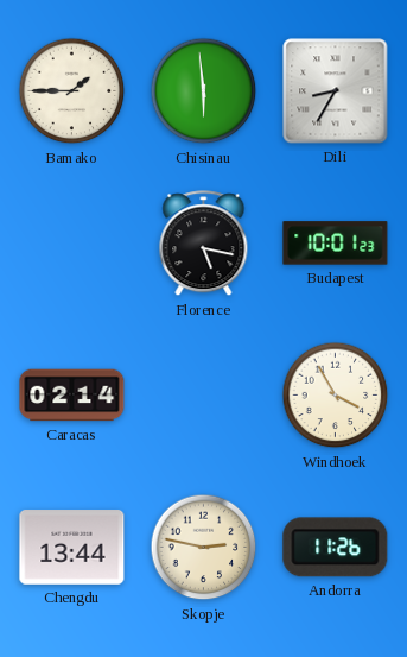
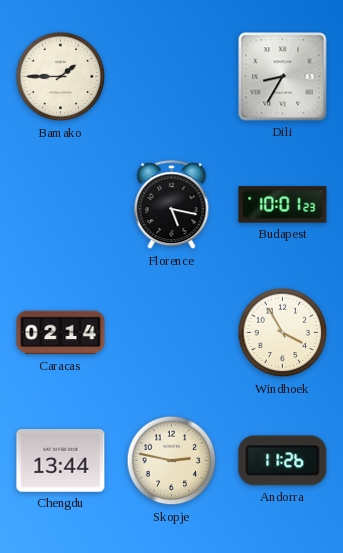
Chisinau: 5:59 -> none
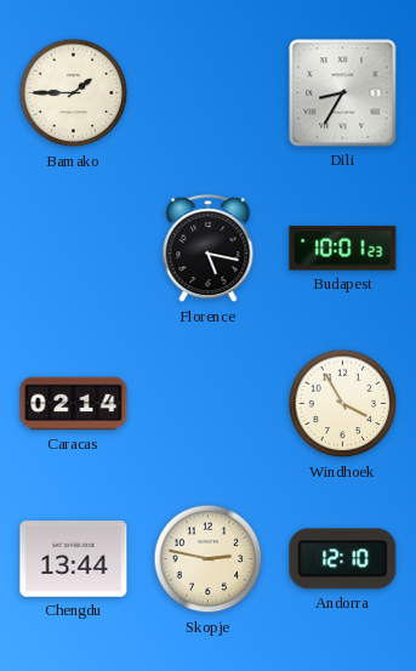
Andorra: 11:26 -> 12:10
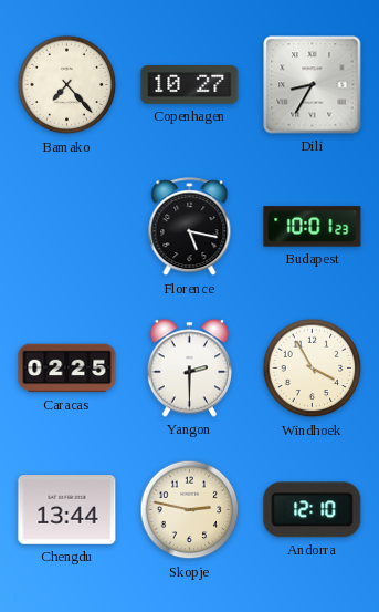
Bamako: 1:45 -> 7:23
Copenhagen: none -> 10:27
Caracas: 02:14 -> 02:25
Yangon: none -> 2:30
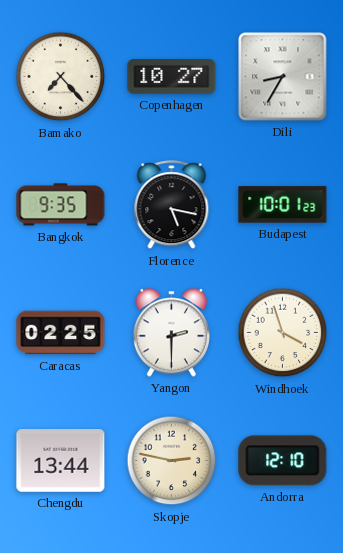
Bangkok: none -> 9:35
Windhoek: 3:55 -> 3:57
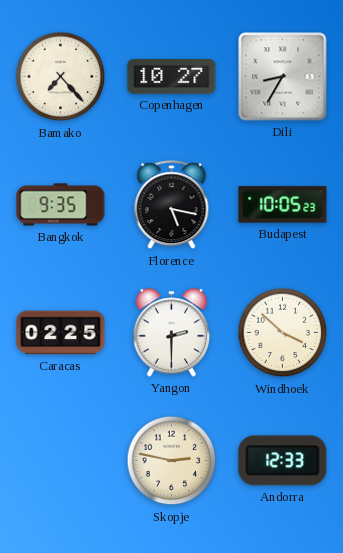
Budapest: 10:01 -> 10:05
Windhoek: 3:57 -> 3:52
Chengdu: 13:44 -> none
Andorra: 12:10 -> 12:33
